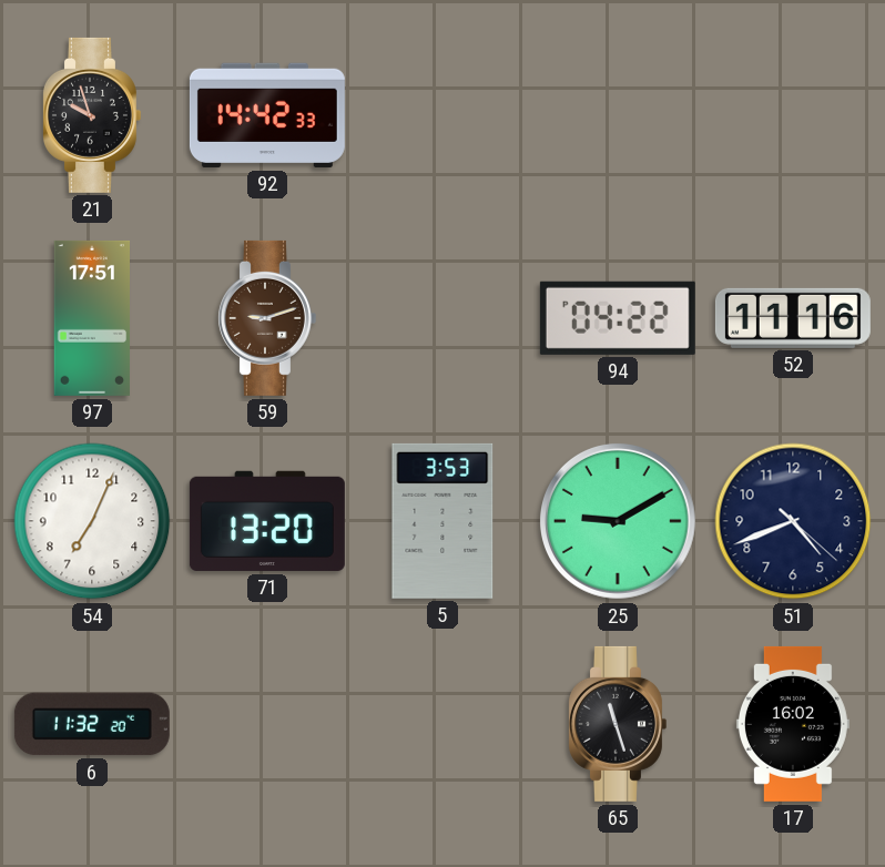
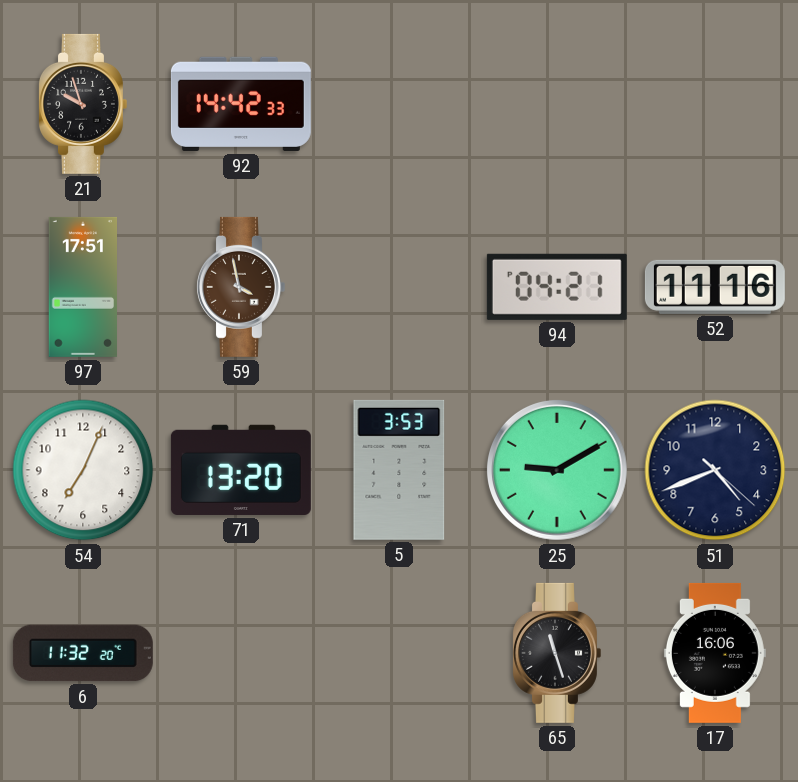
59: 9:12 -> 3:58
94: 04:22 -> 04:21
17: 16:02 -> 16:06
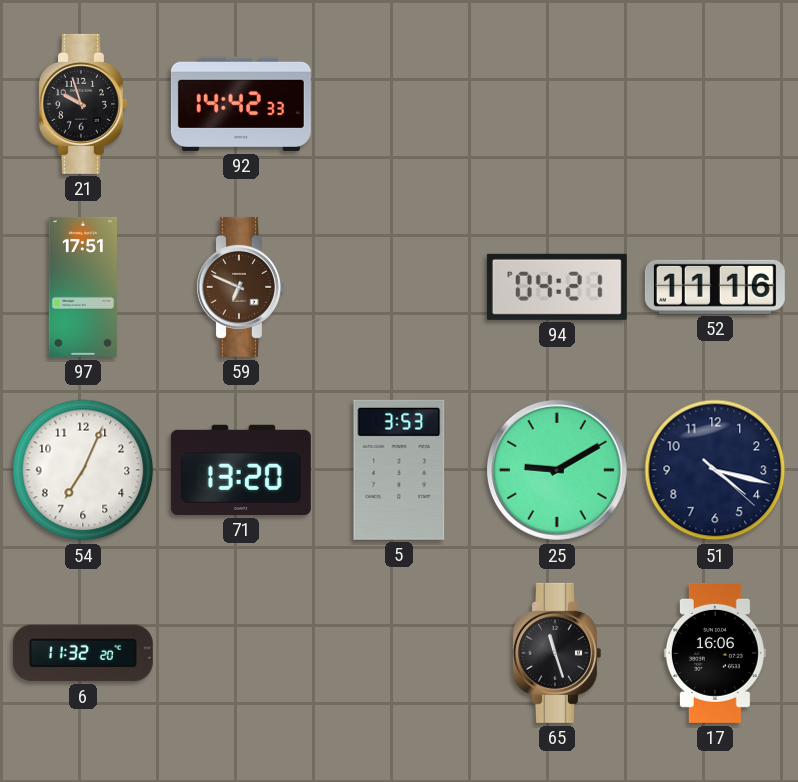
59: 3:58 -> 6:49
51: 4:41 -> 4:17
